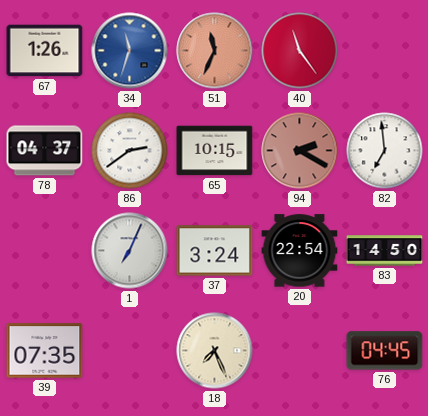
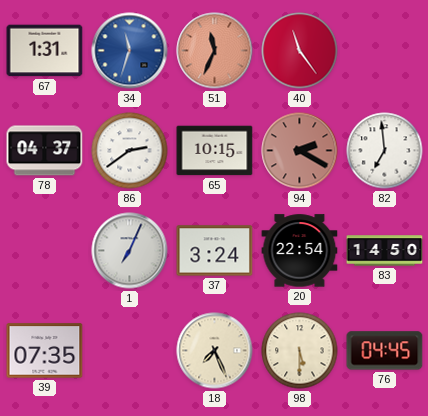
67: 1:26 -> 1:31
98: none -> 5:30
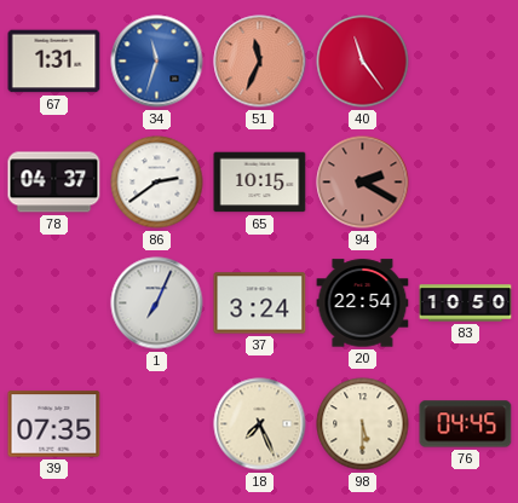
82: 6:59 -> none
83: 14:50 -> 10:50
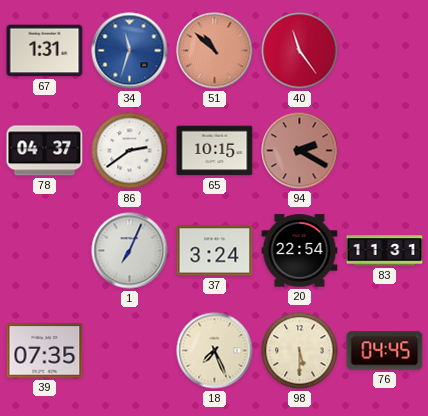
51: 11:34 -> 10:52
83: 10:50 -> 11:31
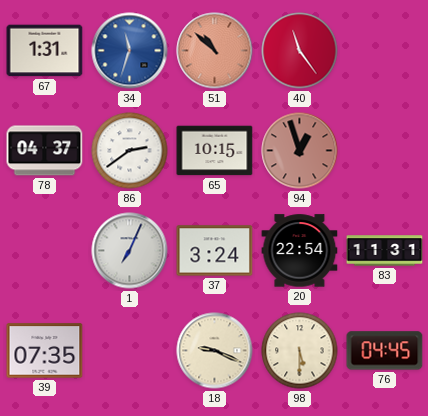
94: 2:20 -> 12:57
18: 7:26 -> 9:19
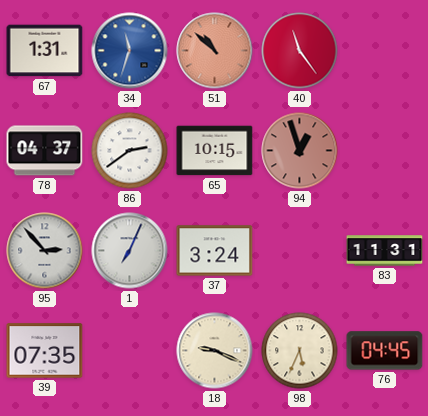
95: none -> 2:53
20: 22:54 -> none
98: 5:30 -> 5:34
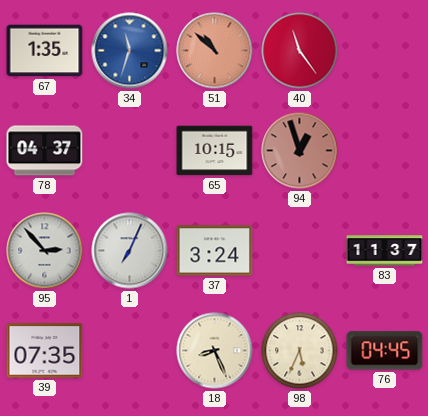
67: 1:31 -> 1:35
86: 2:39 -> none
83: 11:31 -> 11:37
18: 9:19 -> 8:26
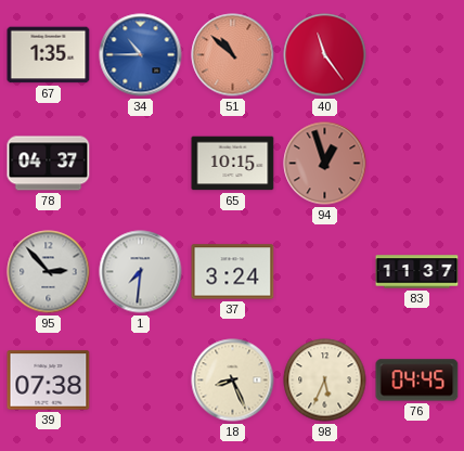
34: 11:33 -> 10:45
1: 7:04 -> 7:31
39: 07:35 -> 07:38
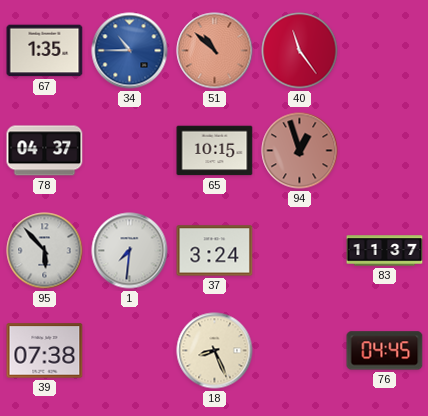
95: 2:53 -> 5:53
98: 5:34 -> none
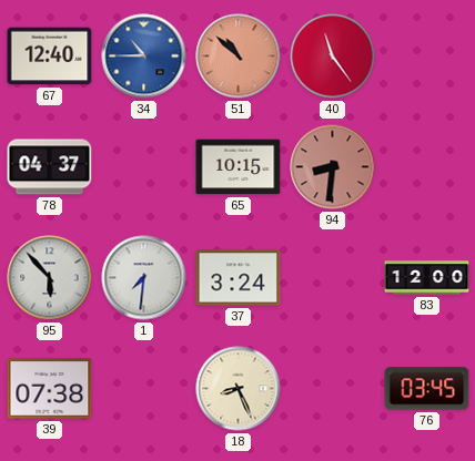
67: 1:35 -> 12:40
94: 12:57 -> 8:31
83: 11:37 -> 12:00
76: 04:45 -> 03:45
